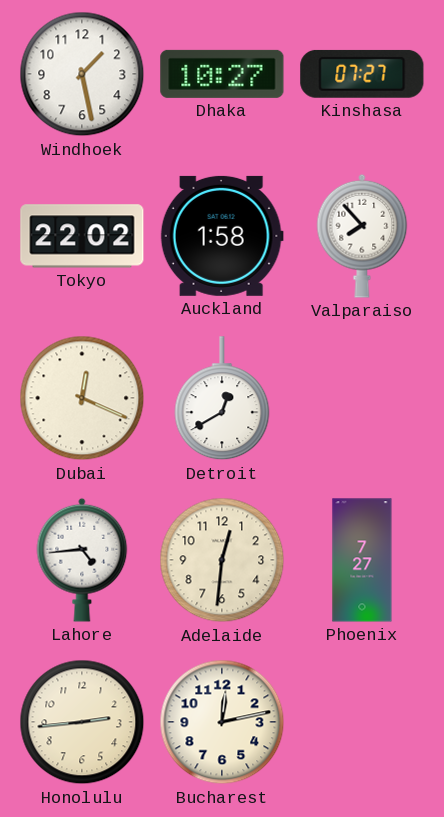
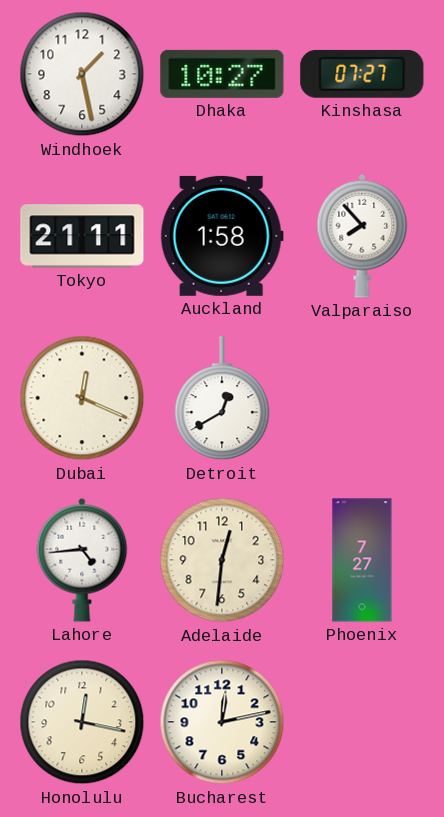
Tokyo: 22:02 -> 21:11
Honolulu: 2:44 -> 12:17
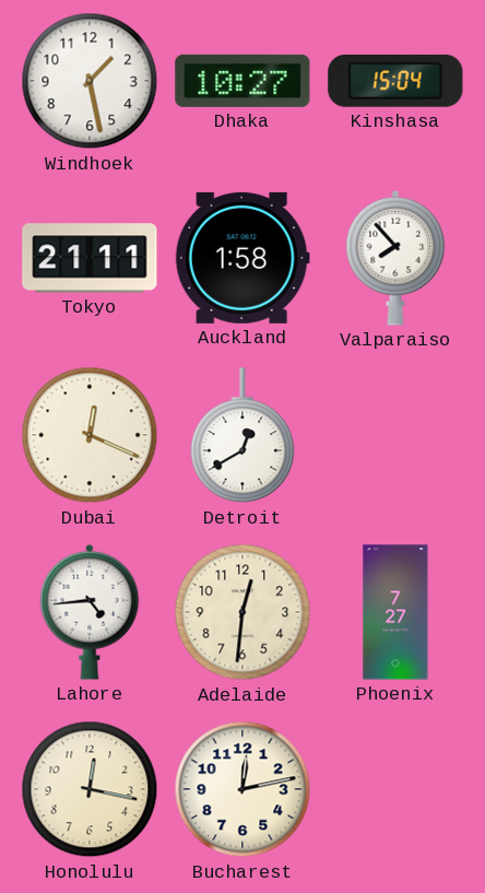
Kinshasa: 07:27 -> 15:04
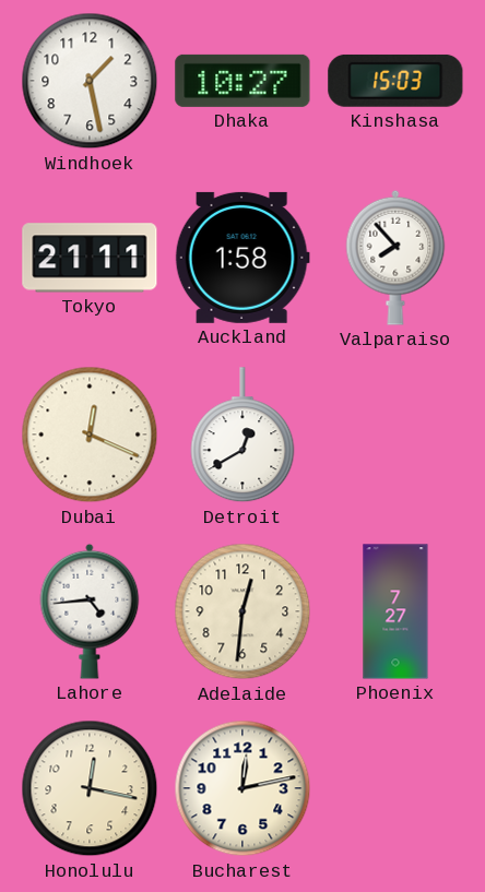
Kinshasa: 15:04 -> 15:03
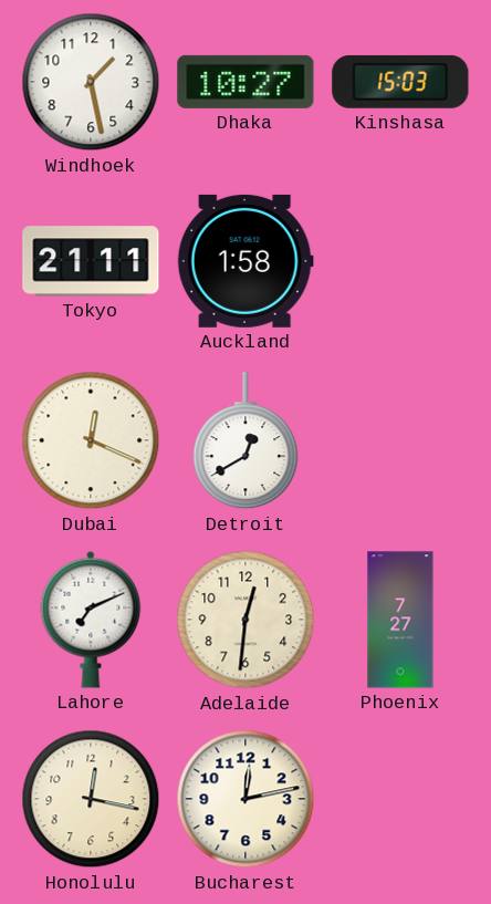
Valparaiso: 7:53 -> none
Lahore: 4:44 -> 7:11
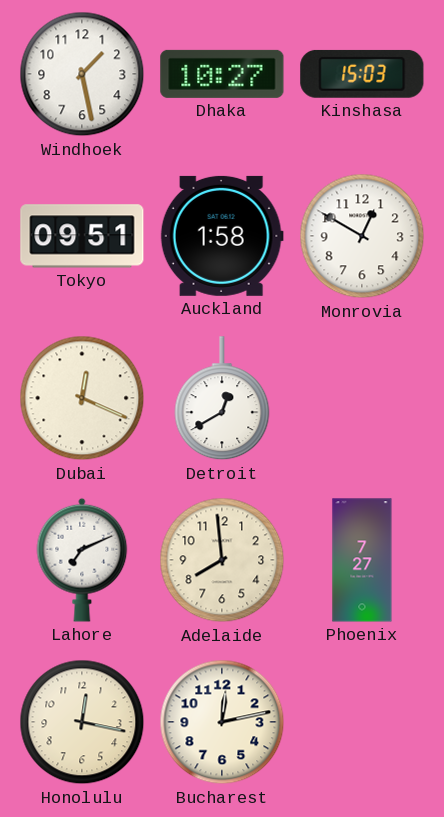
Tokyo: 21:11 -> 09:51
Monrovia: none -> 12:50
Adelaide: 12:31 -> 7:59
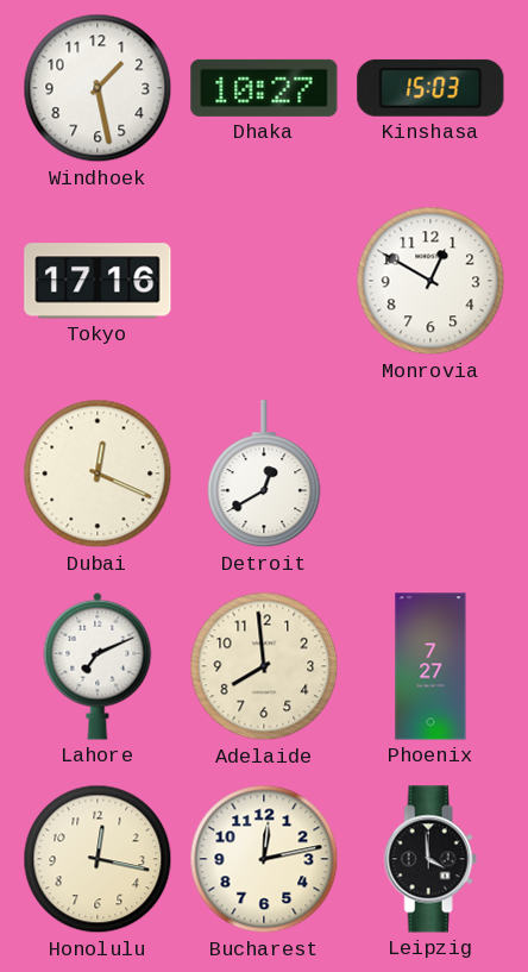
Tokyo: 09:51 -> 17:16
Auckland: 1:58 -> none
Leipzig: none -> 3:59
